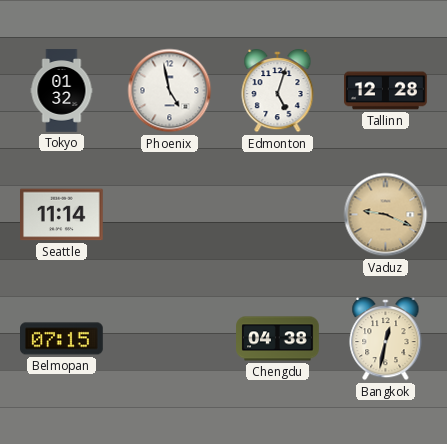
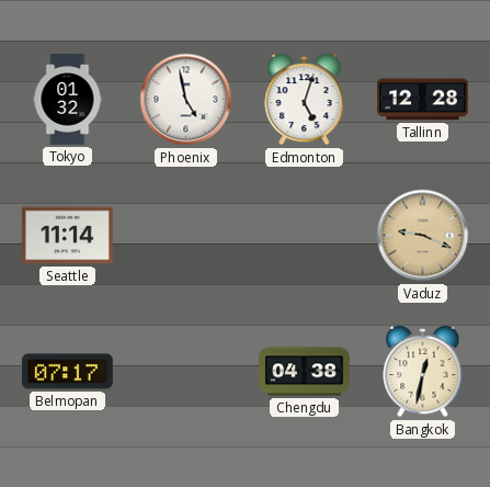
Belmopan: 07:15 -> 07:17
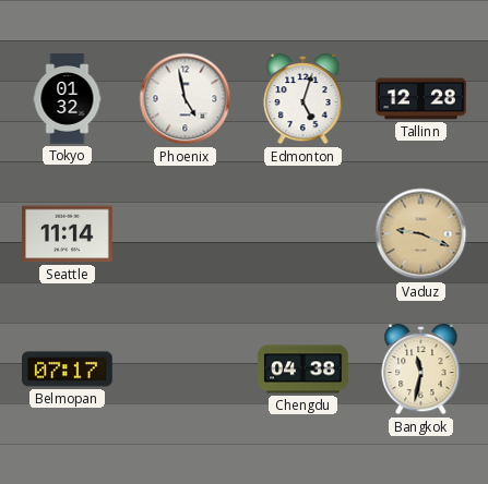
Bangkok: 12:32 -> 11:32
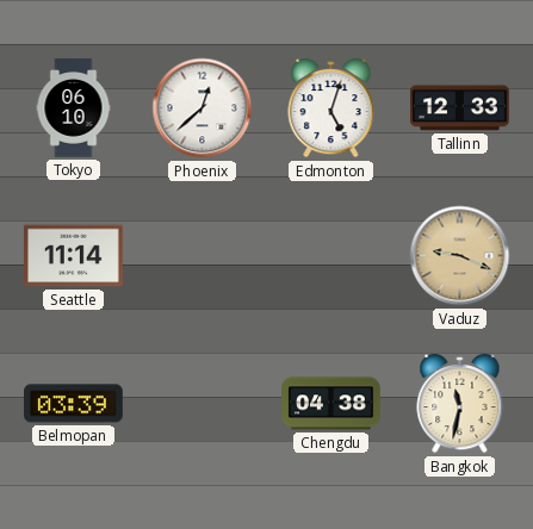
Tokyo: 01:32 -> 06:10
Phoenix: 4:58 -> 12:38
Tallinn: 12:28 -> 12:33
Belmopan: 07:17 -> 03:39
